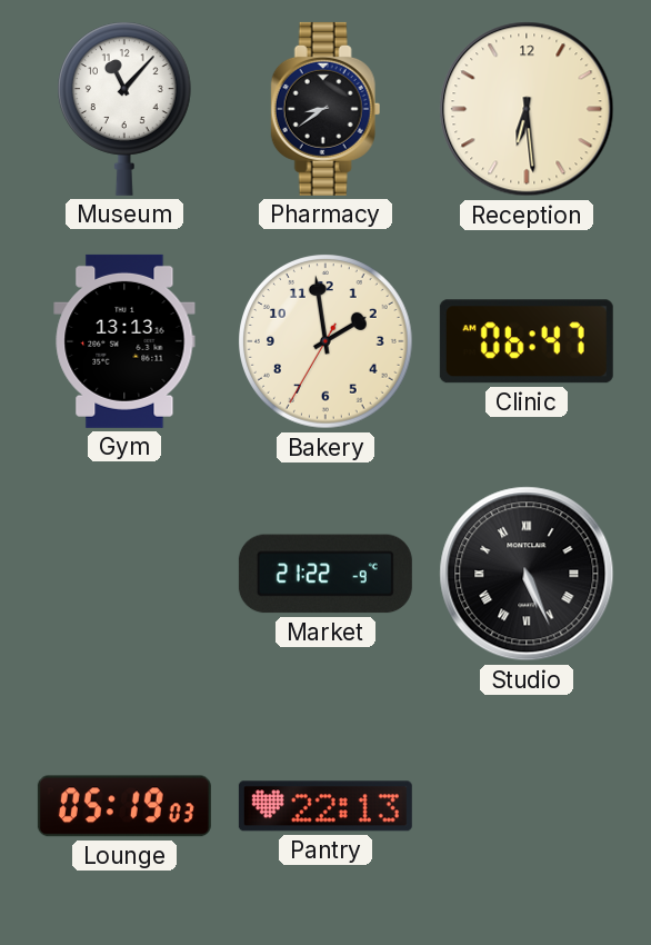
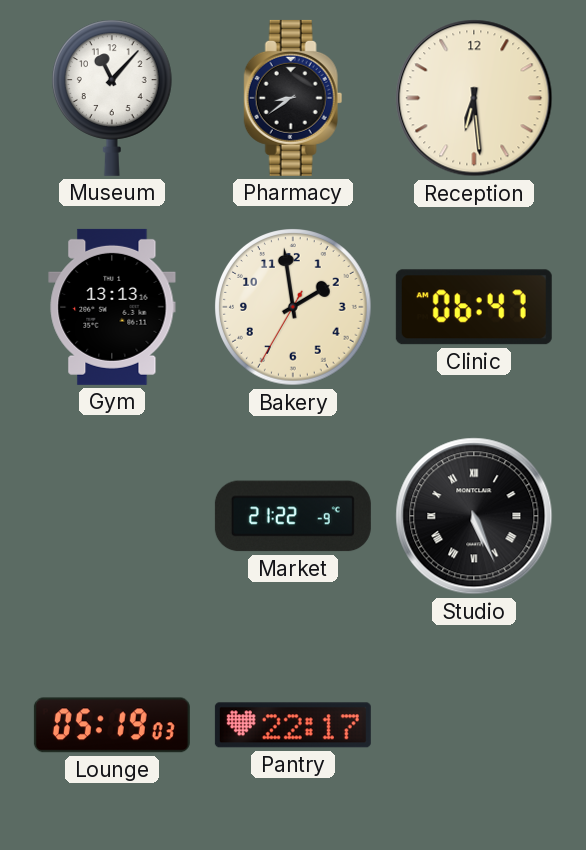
Pantry: 22:13 -> 22:17
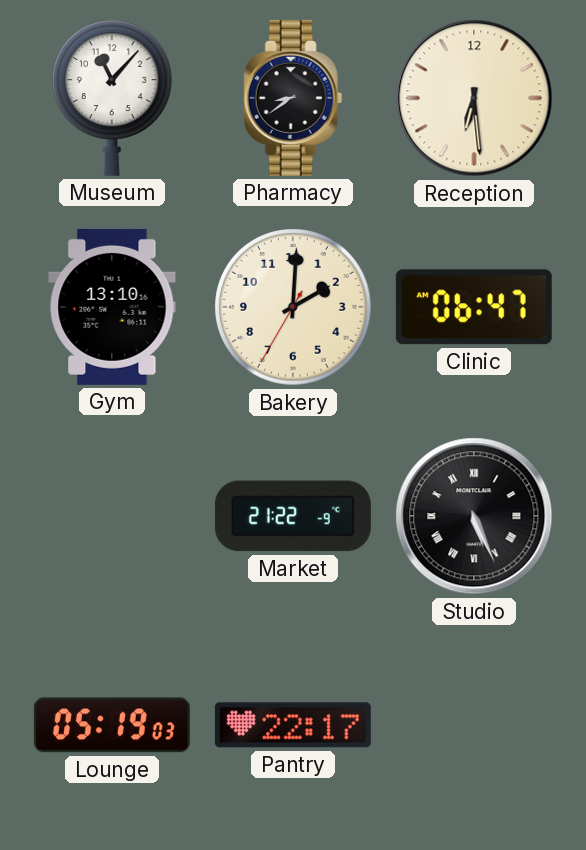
Gym: 13:13 -> 13:10
Bakery: 1:58 -> 2:00
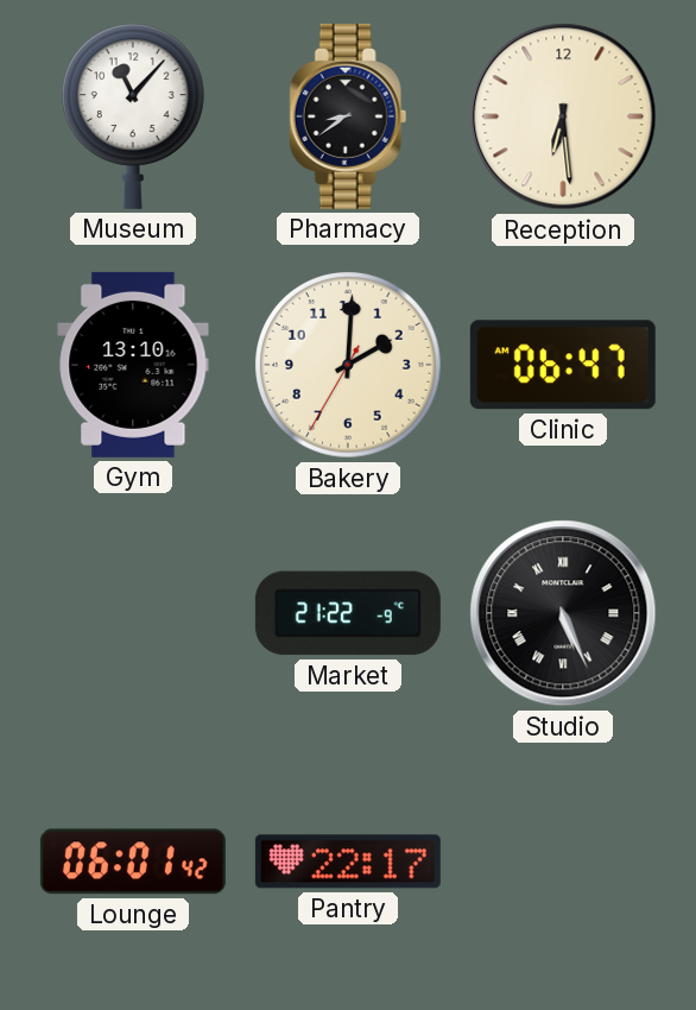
Lounge: 05:19 -> 06:01
